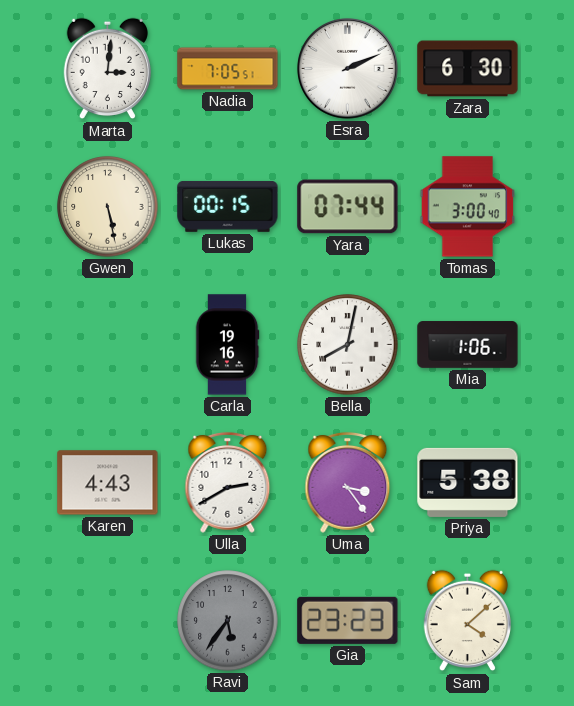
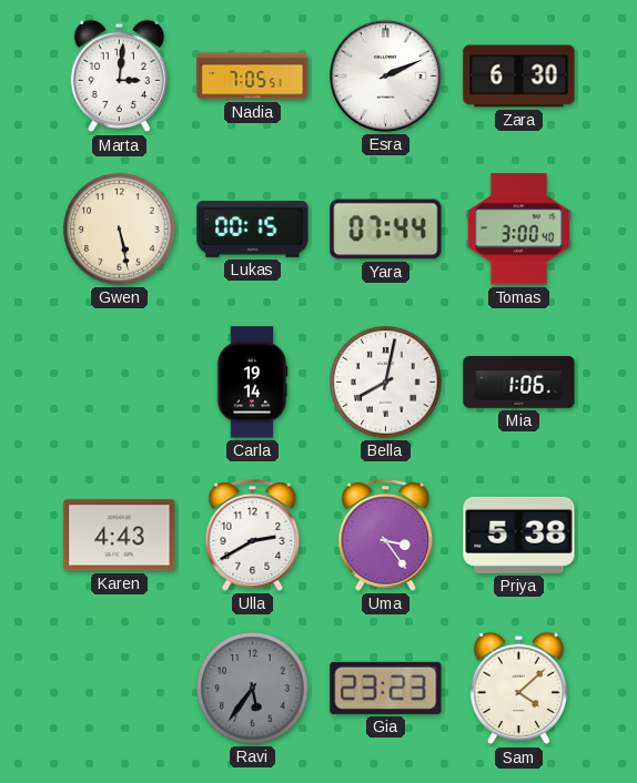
Carla: 19:16 -> 19:14
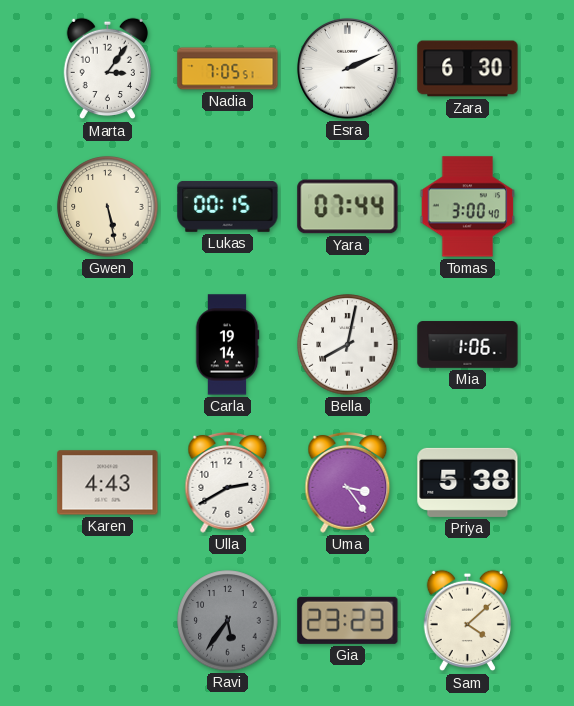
Marta: 3:01 -> 3:06
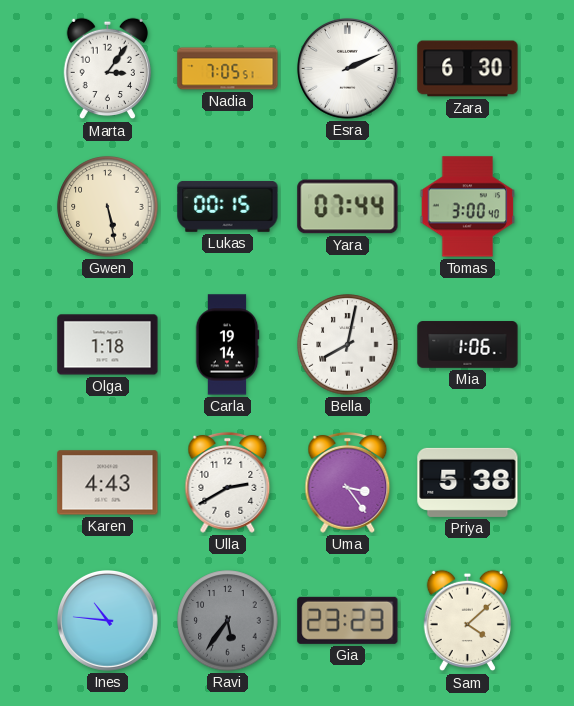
Olga: none -> 1:18
Ines: none -> 10:46
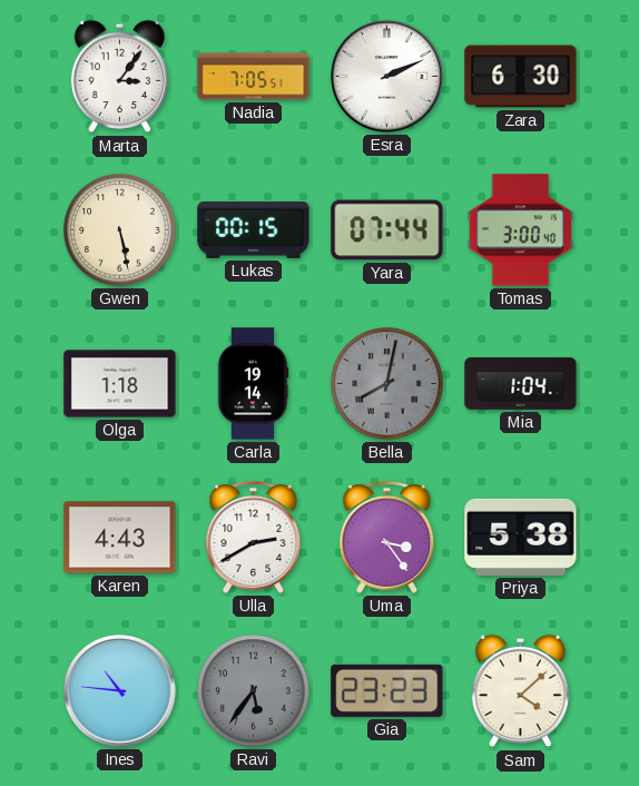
Bella dial: white -> grey
Mia: 1:06 -> 1:04
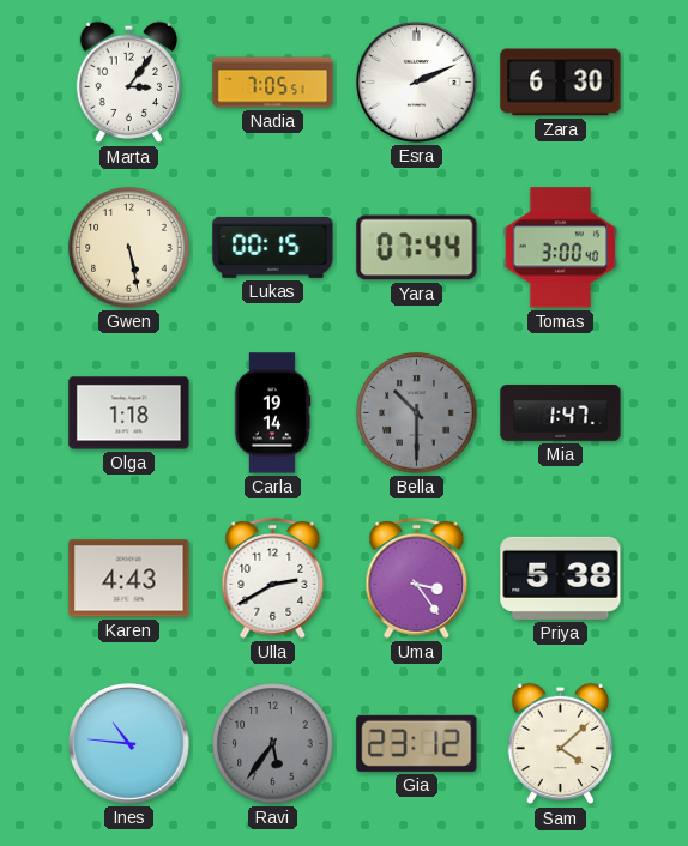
Bella: 8:02 -> 10:30
Mia: 1:04 -> 1:47
Gia: 23:23 -> 23:12
